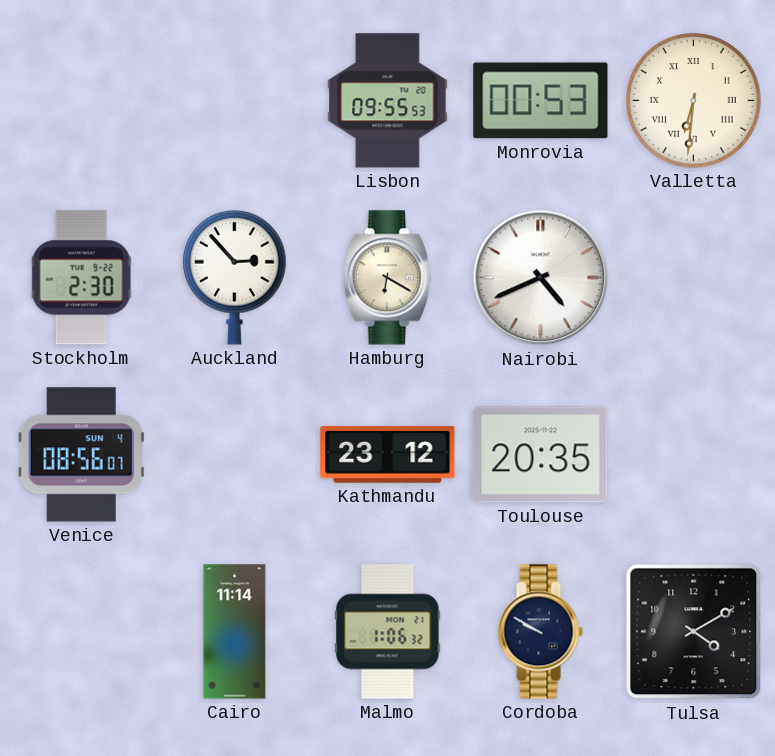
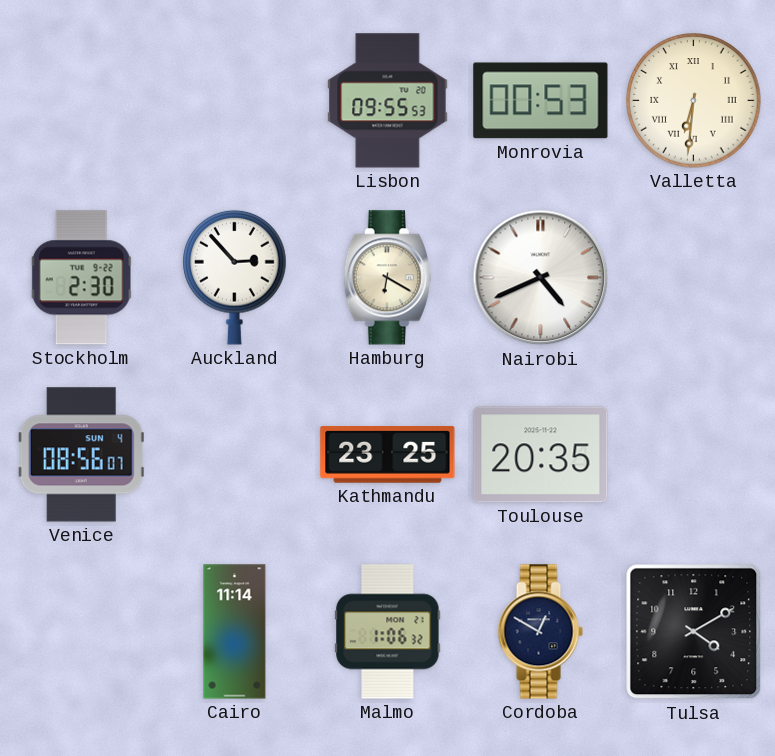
Kathmandu: 23:12 -> 23:25
Cordoba: 9:50 -> 12:50
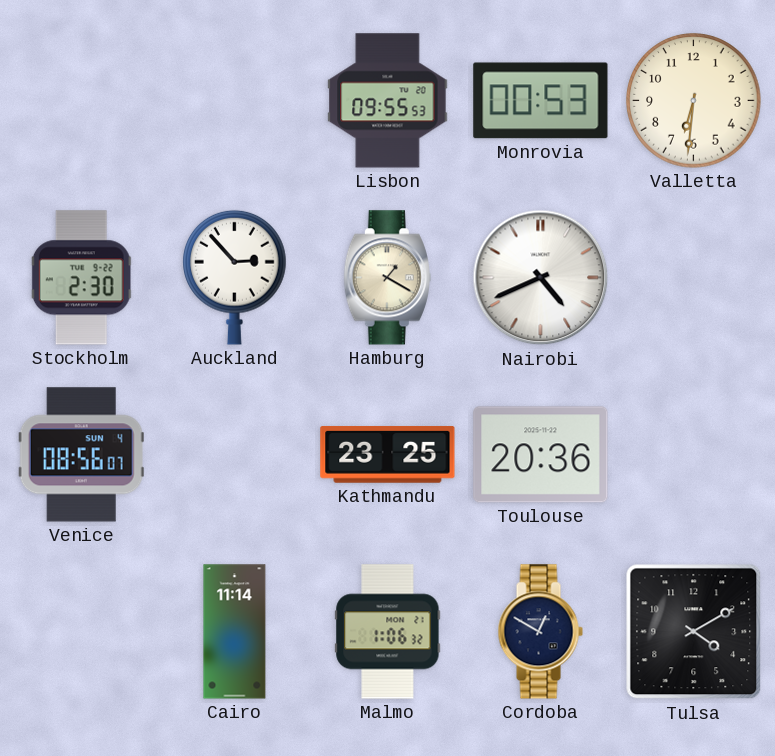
Valletta numerals: Roman -> Arabic
Hamburg: 6:20 -> 1:20
Toulouse: 20:35 -> 20:36
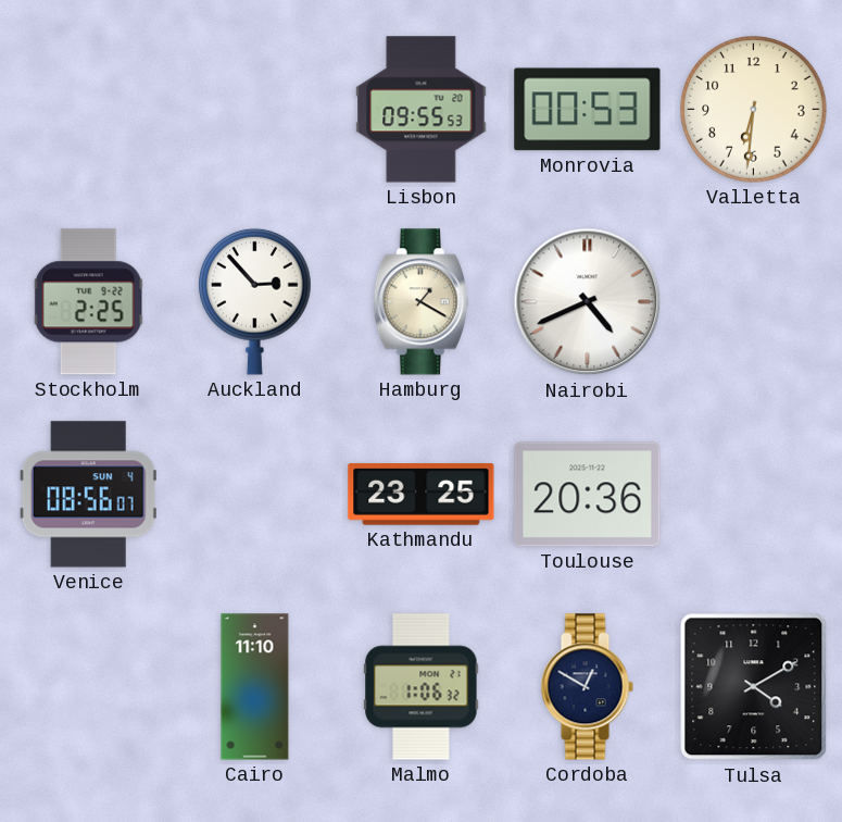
Stockholm: 2:30 -> 2:25
Cairo: 11:14 -> 11:10
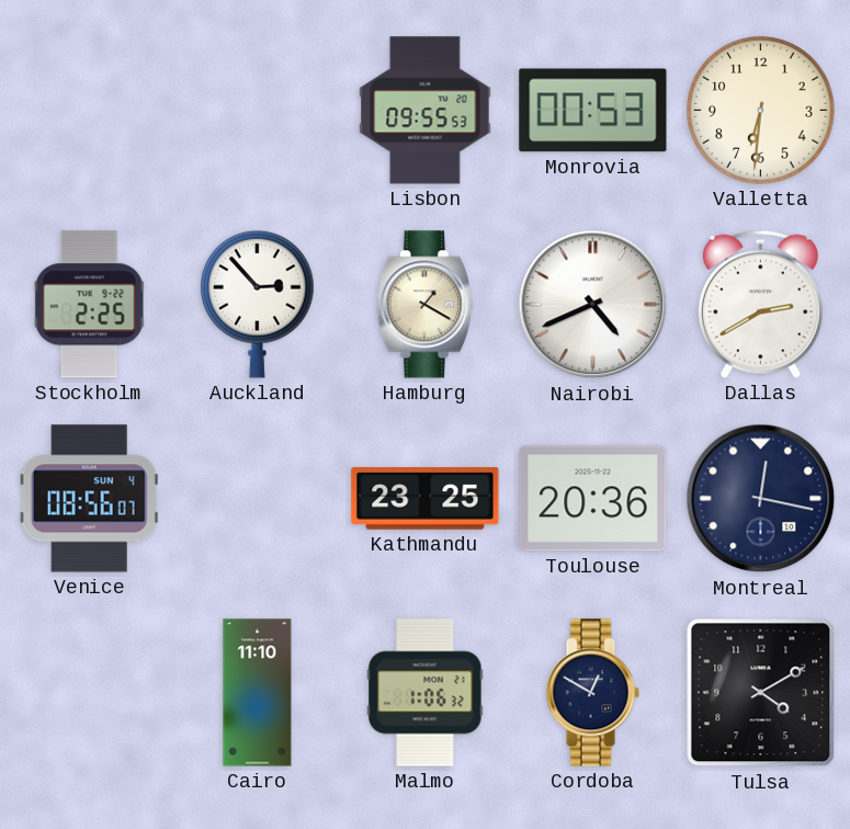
Dallas: none -> 2:40
Montreal: none -> 12:17
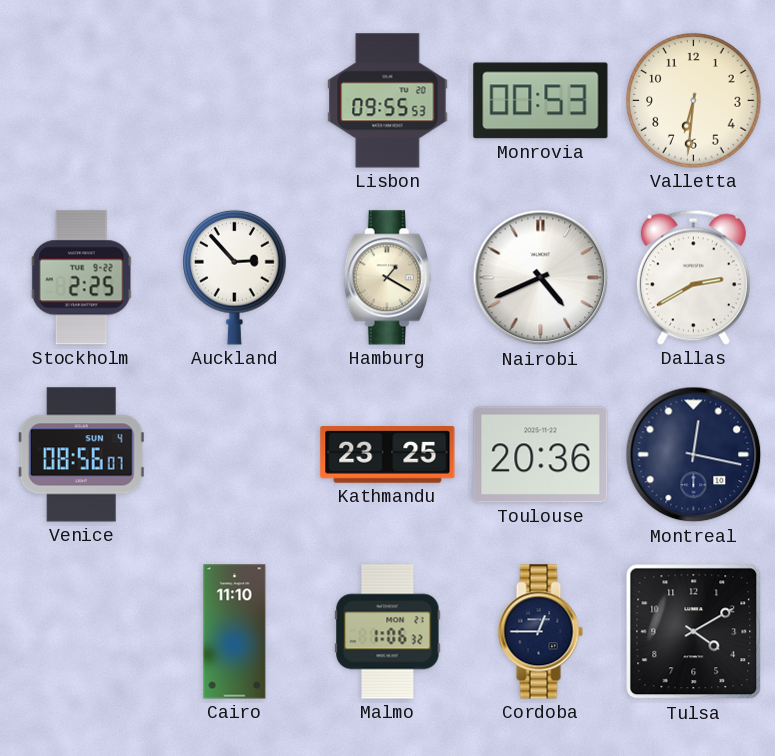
Cordoba: 12:50 -> 12:45
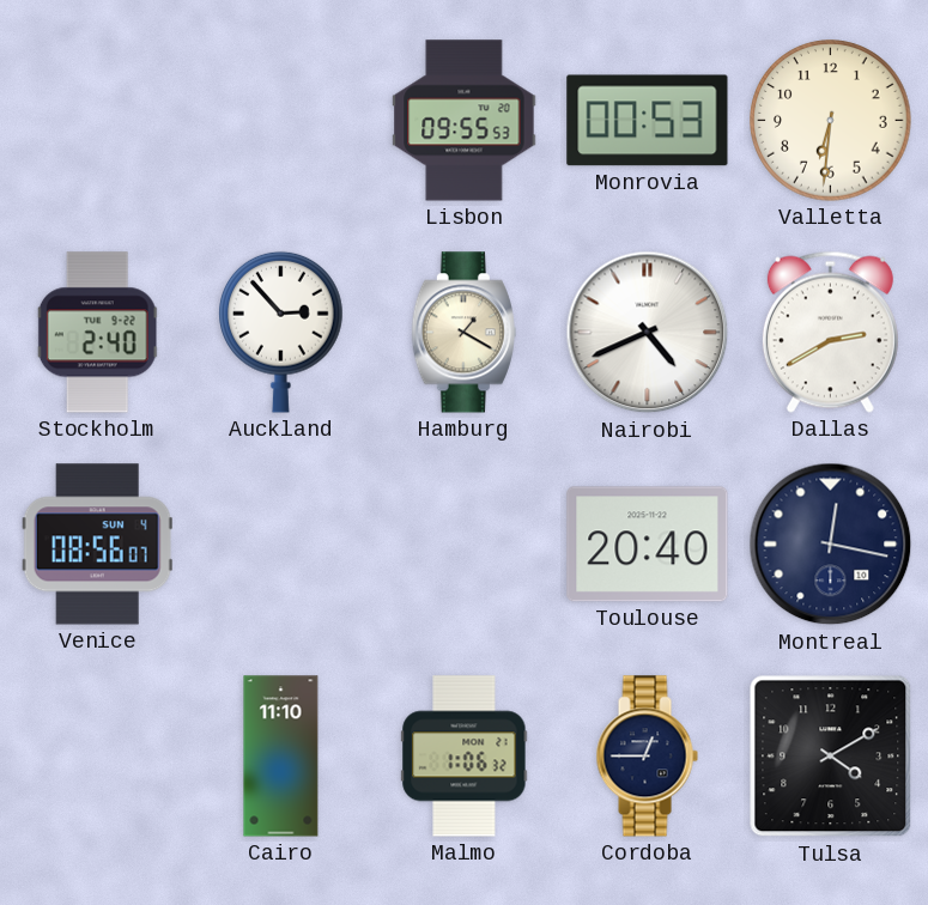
Stockholm: 2:25 -> 2:40
Kathmandu: 23:25 -> none
Toulouse: 20:36 -> 20:40
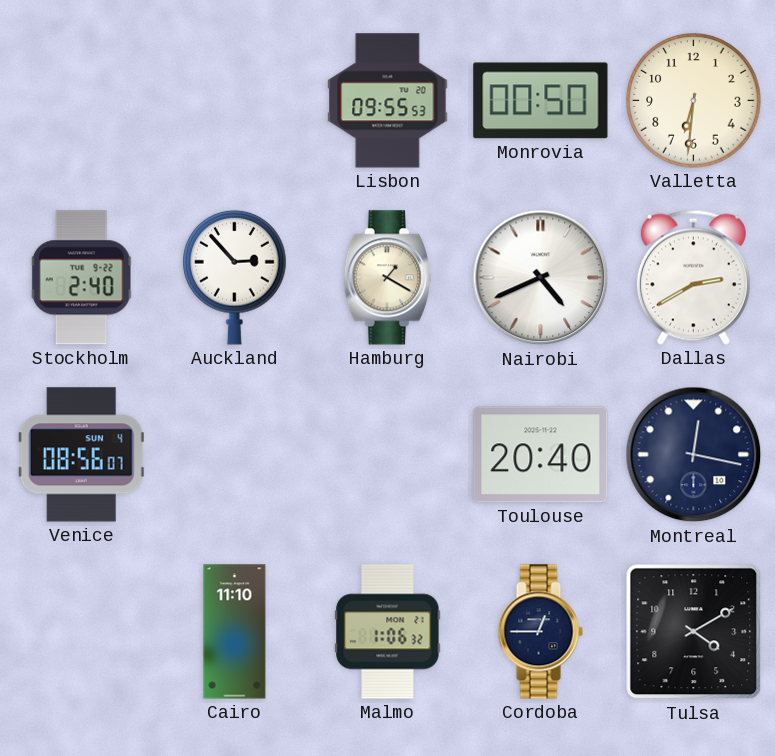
Monrovia: 00:53 -> 00:50
